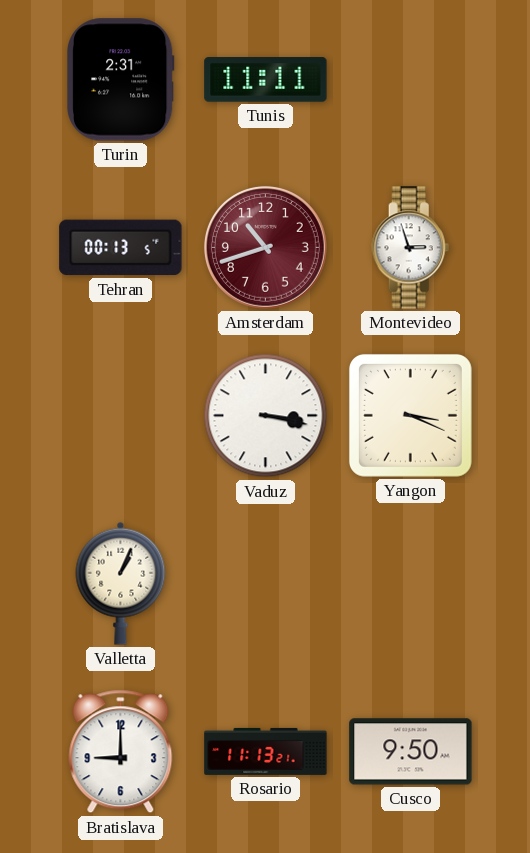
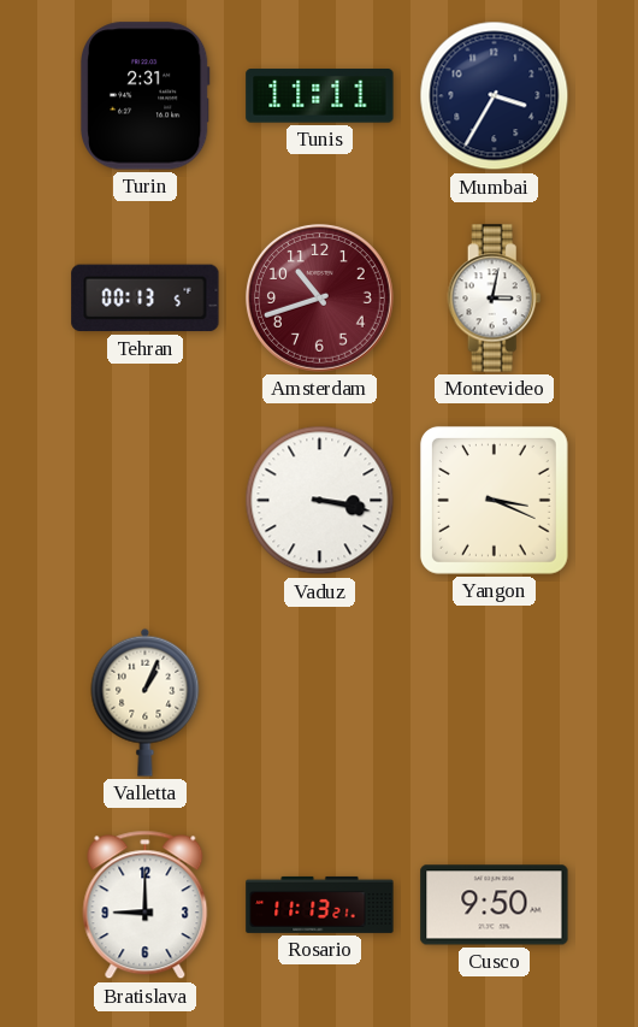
Mumbai: none -> 3:35
Montevideo: 2:57 -> 3:02
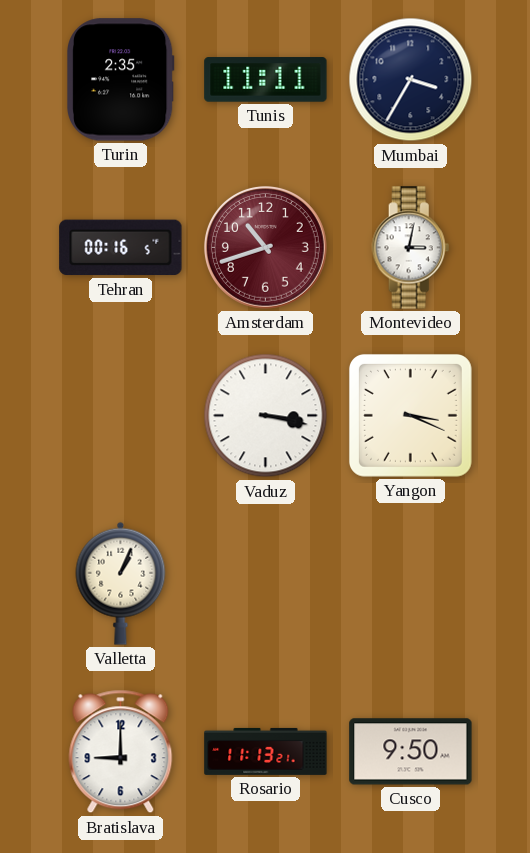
Turin: 2:31 -> 2:35
Tehran: 00:13 -> 00:16
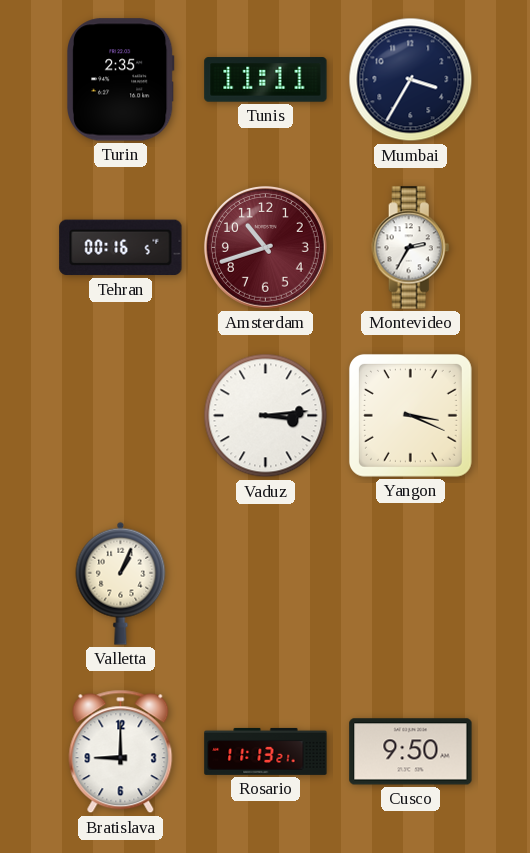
Montevideo: 3:02 -> 2:35
Vaduz: 3:17 -> 3:14
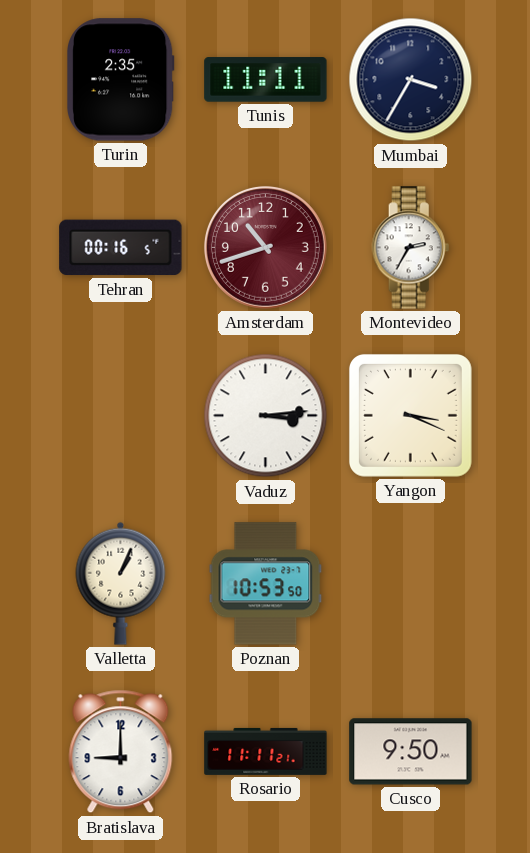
Poznan: none -> 10:53
Rosario: 11:13 -> 11:11
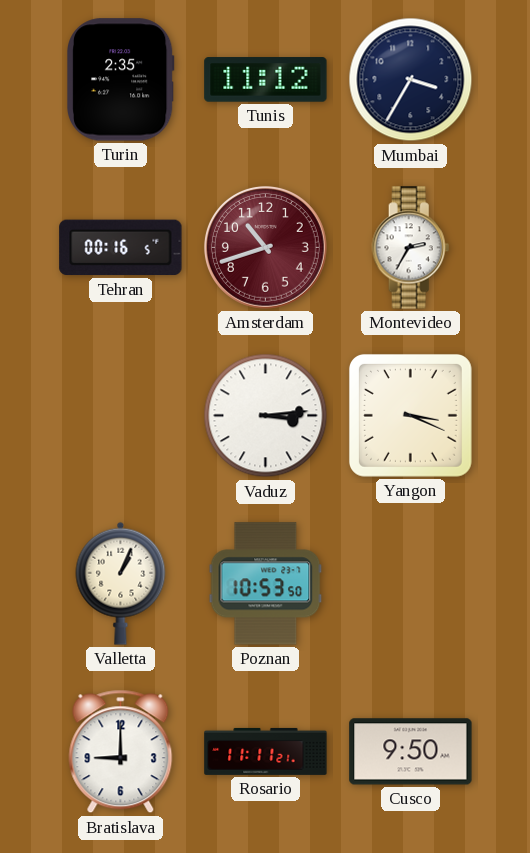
Tunis: 11:11 -> 11:12
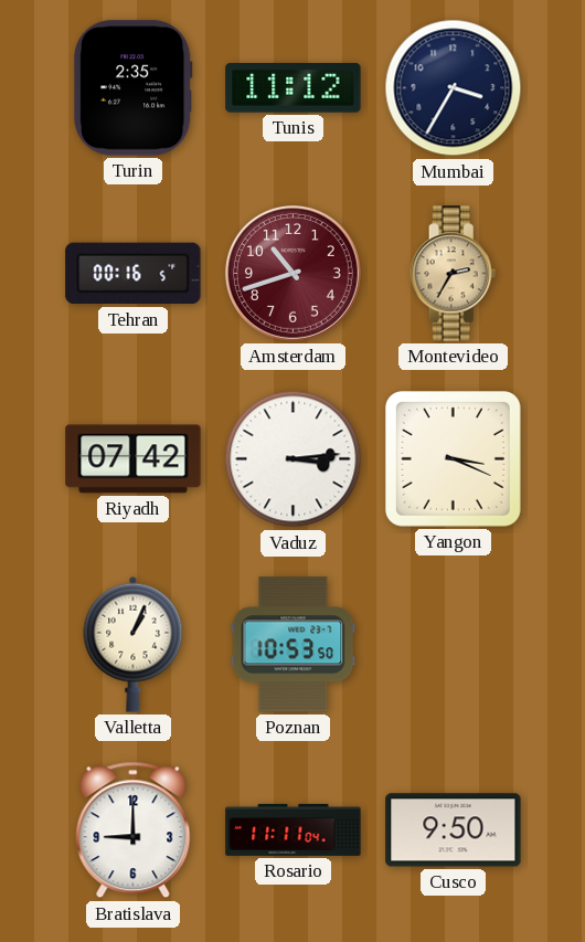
Montevideo dial: white -> champagne
Riyadh: none -> 07:42
Rosario: 11:11:21 -> 11:11:04
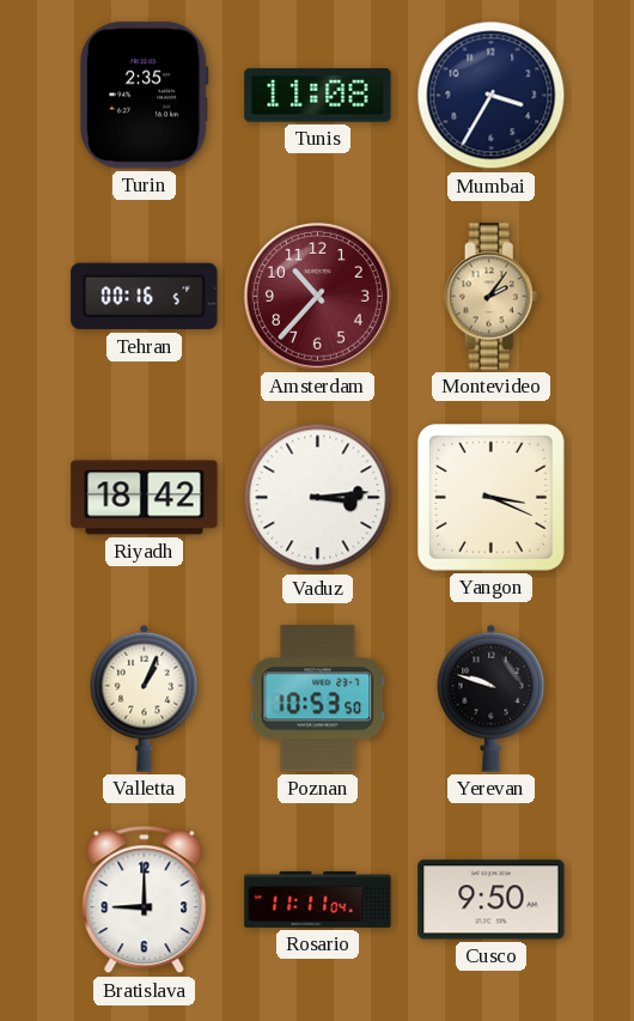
Tunis: 11:12 -> 11:08
Amsterdam: 10:42 -> 10:37
Montevideo: 2:35 -> 2:06
Riyadh: 07:42 -> 18:42
Yerevan: none -> 9:48
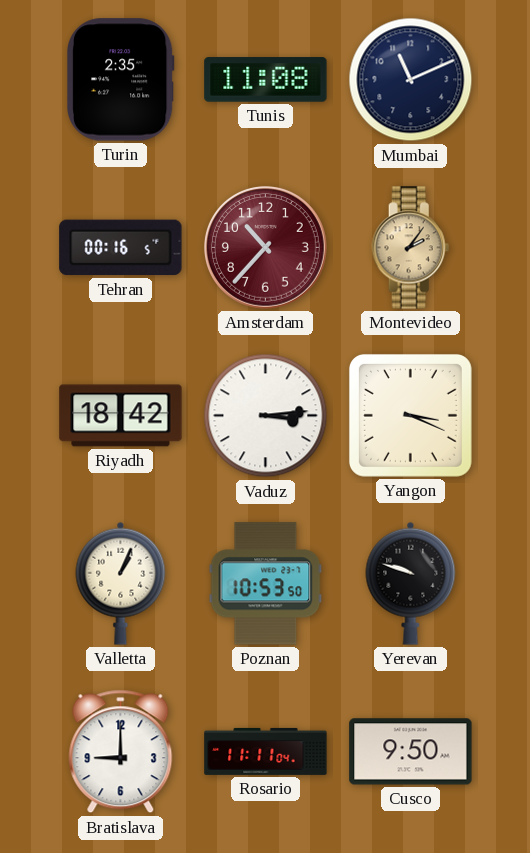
Mumbai: 3:35 -> 11:11
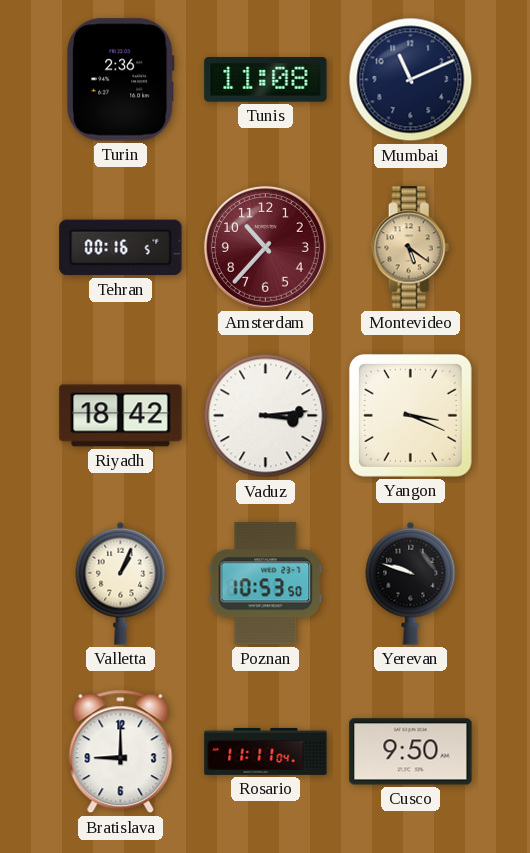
Turin: 2:35 -> 2:36
Montevideo: 2:06 -> 5:21
